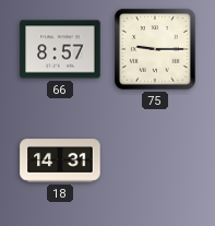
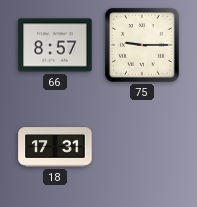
18: 14:31 -> 17:31
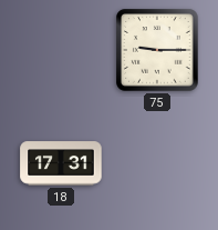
66: 8:57 -> none
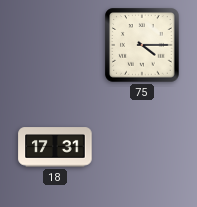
75: 9:15 -> 4:15
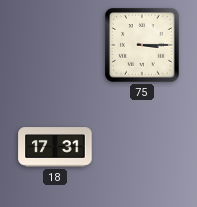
75: 4:15 -> 3:15
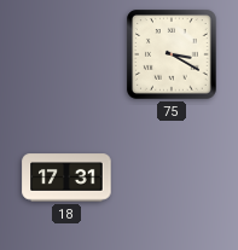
75: 3:15 -> 3:20
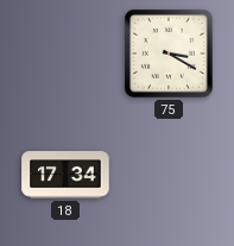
18: 17:31 -> 17:34
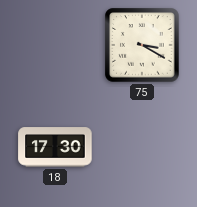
18: 17:34 -> 17:30
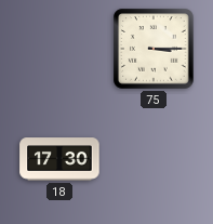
75: 3:20 -> 3:15
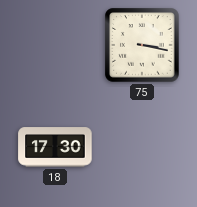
75: 3:15 -> 3:17
